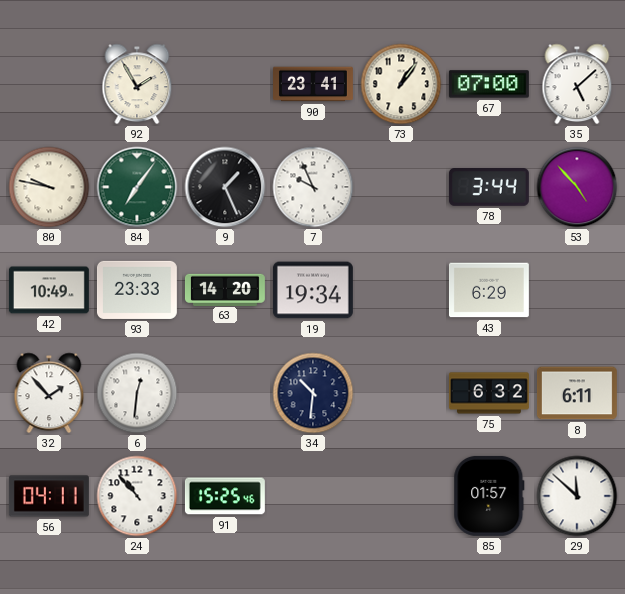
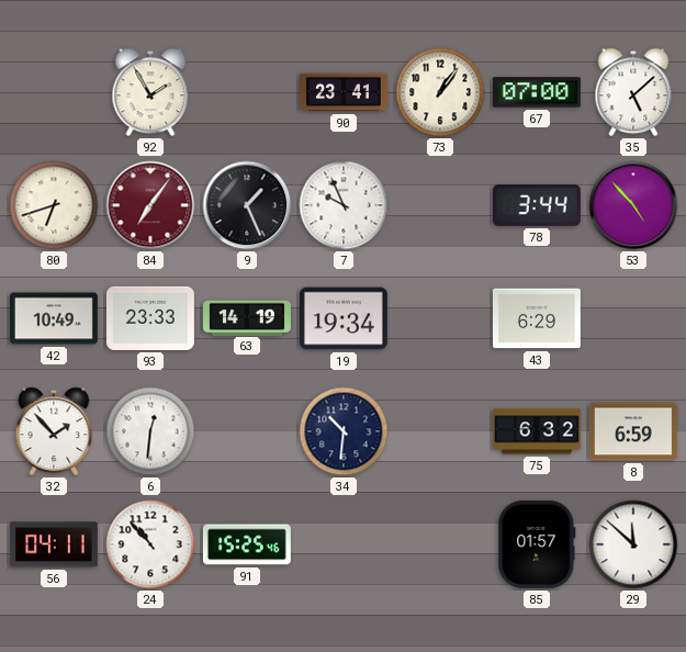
80: 9:47 -> 6:42
84 dial: green -> burgundy
63: 14:20 -> 14:19
8: 6:11 -> 6:59
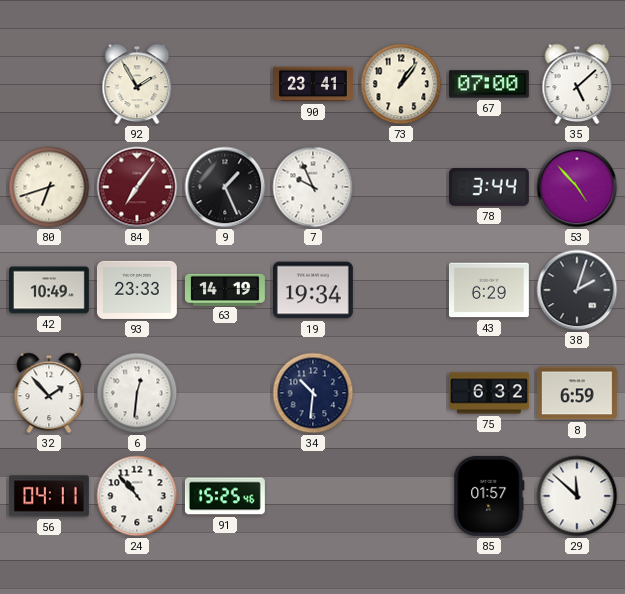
38: none -> 2:03
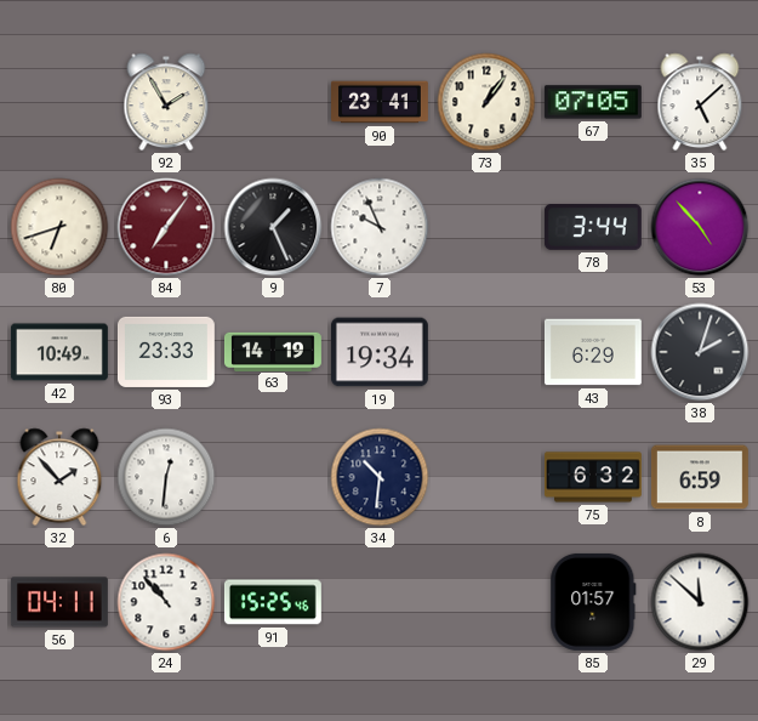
67: 07:00 -> 07:05
